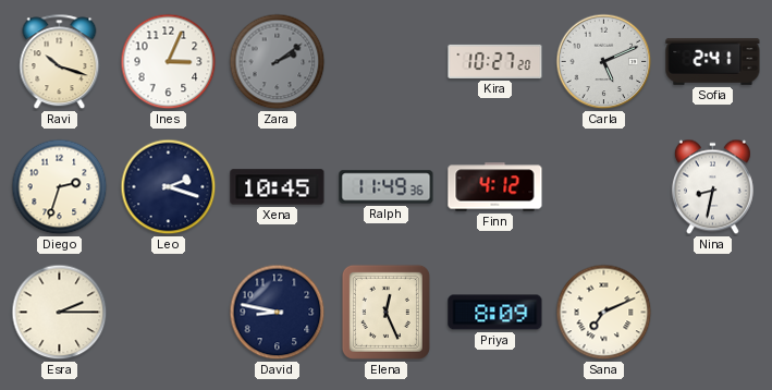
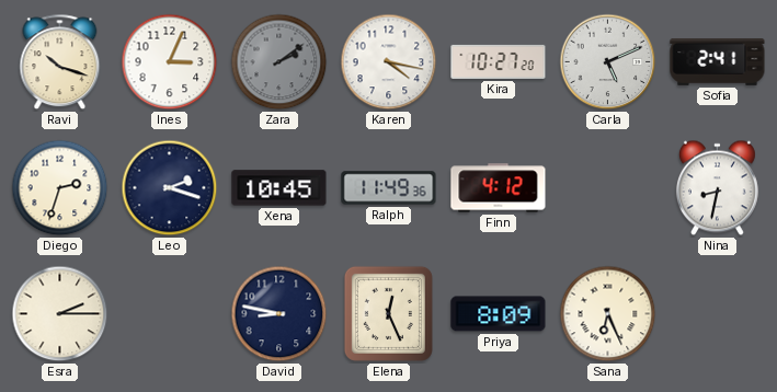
Karen: none -> 4:17
Sana: 7:11 -> 6:26
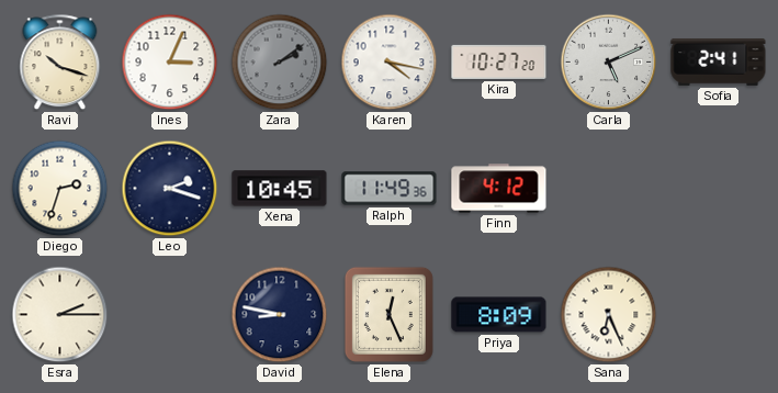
Nina: 8:32 -> none
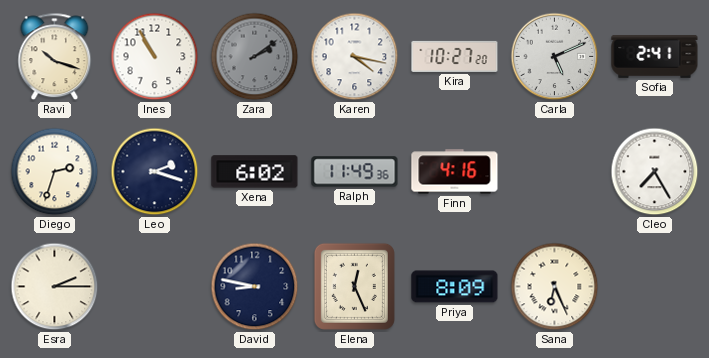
Ines: 3:04 -> 10:55
Xena: 10:45 -> 6:02
Finn: 4:12 -> 4:16
Cleo: none -> 7:25
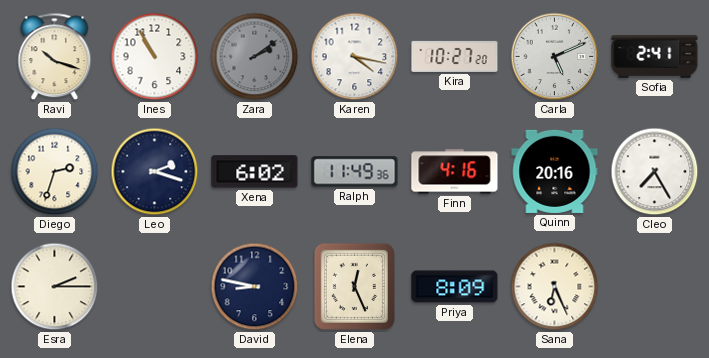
Quinn: none -> 20:16
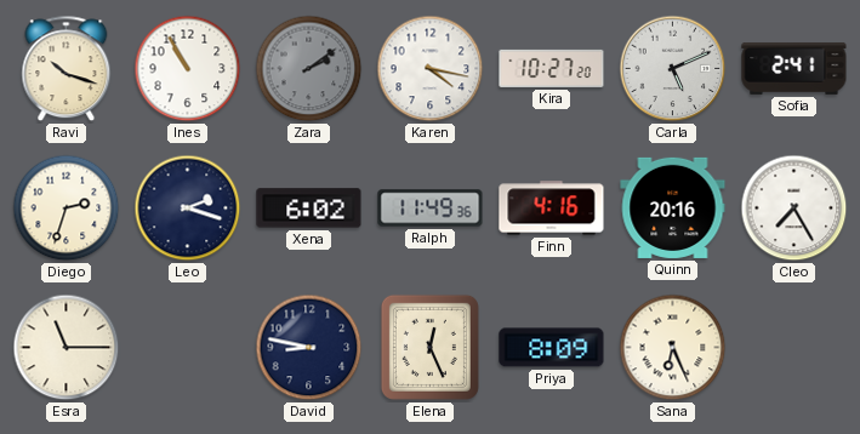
Esra: 2:15 -> 11:15
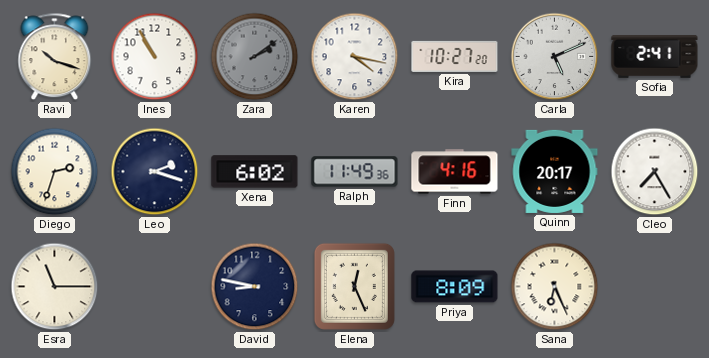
Quinn: 20:16 -> 20:17
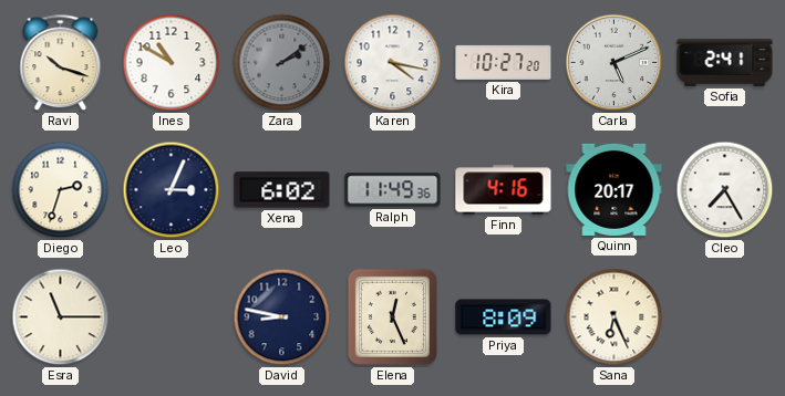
Ines: 10:55 -> 10:50
Leo: 2:18 -> 3:04
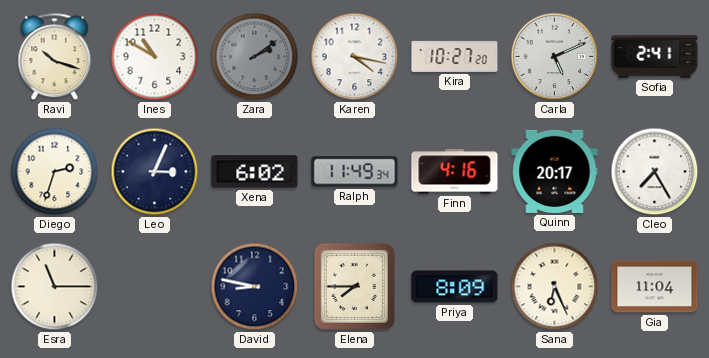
Ralph: 11:49:36 -> 11:49:34
Elena: 12:26 -> 7:45
Gia: none -> 11:04
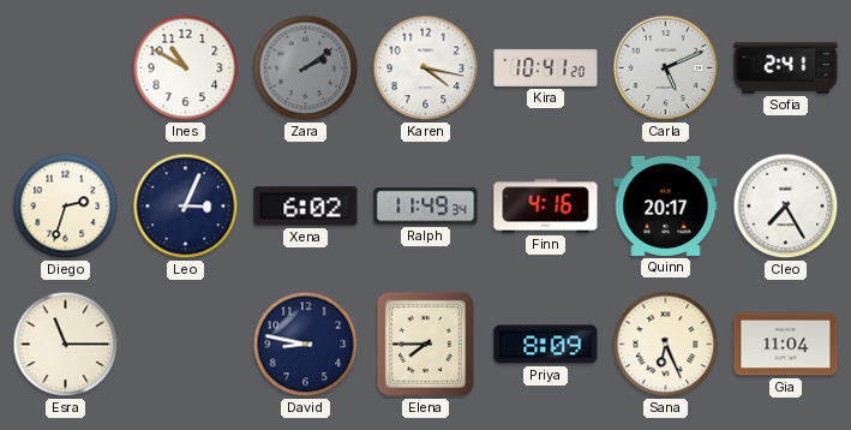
Ravi: 10:18 -> none
Kira: 10:27 -> 10:41
